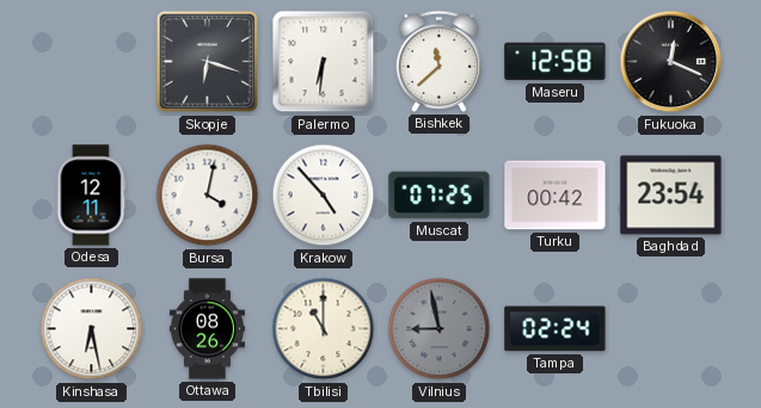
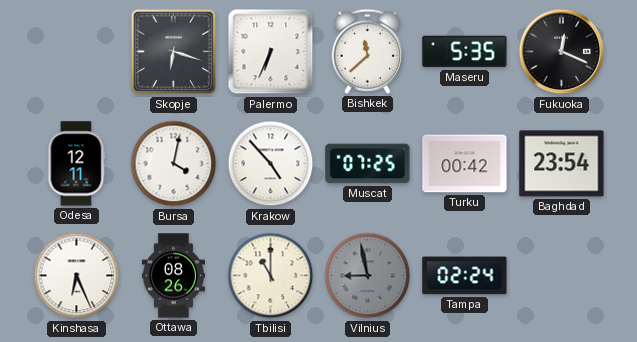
Palermo: 6:31 -> 6:34
Maseru: 12:58 -> 5:35
Kinshasa: 6:28 -> 6:26
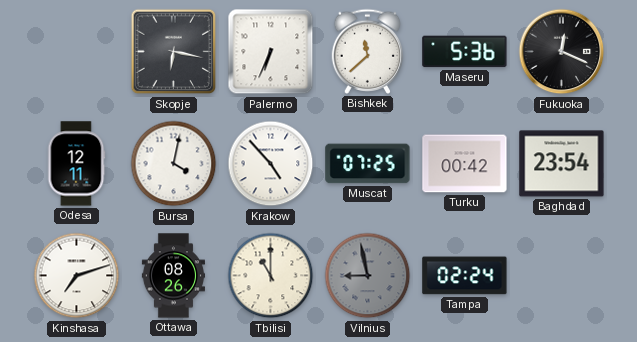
Skopje: 6:18 -> 6:17
Maseru: 5:35 -> 5:36
Kinshasa: 6:26 -> 7:12
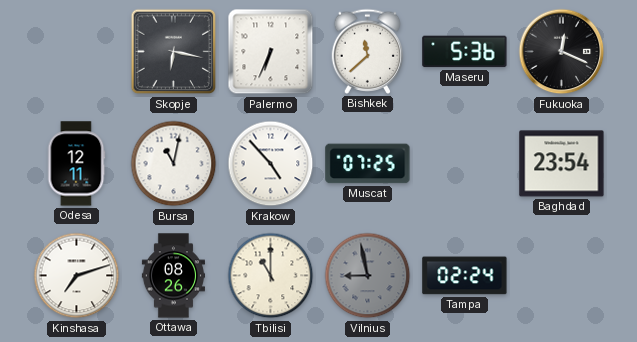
Bursa: 4:02 -> 11:02
Turku: 00:42 -> none
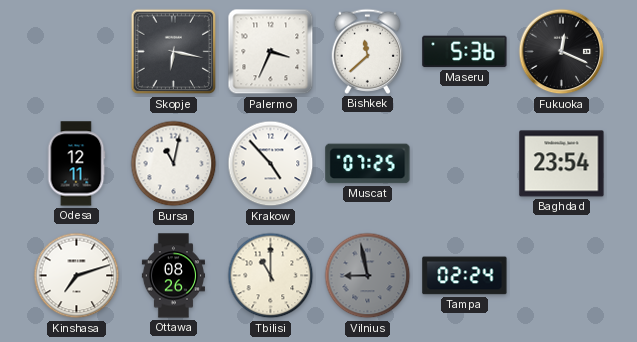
Palermo: 6:34 -> 3:34
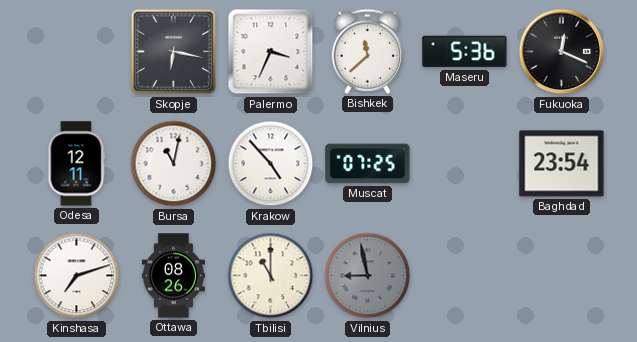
Tampa: 02:24 -> none
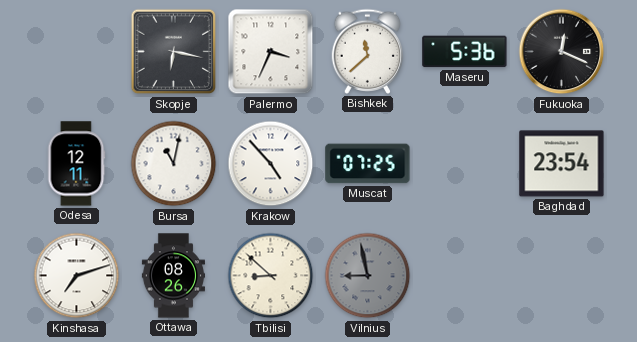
Tbilisi: 11:00 -> 8:52
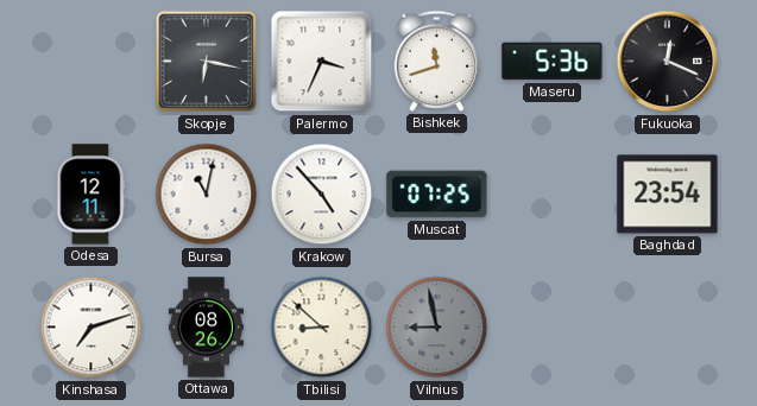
Bishkek: 11:38 -> 11:42
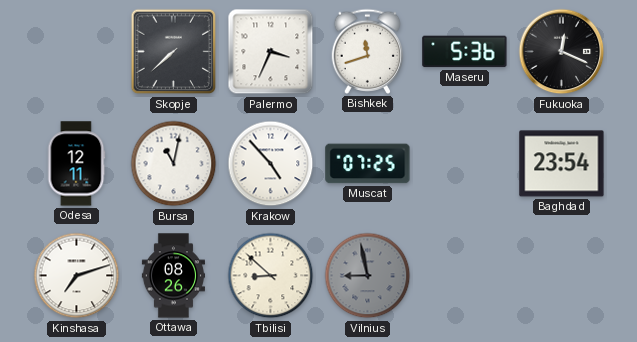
Skopje: 6:17 -> 7:38
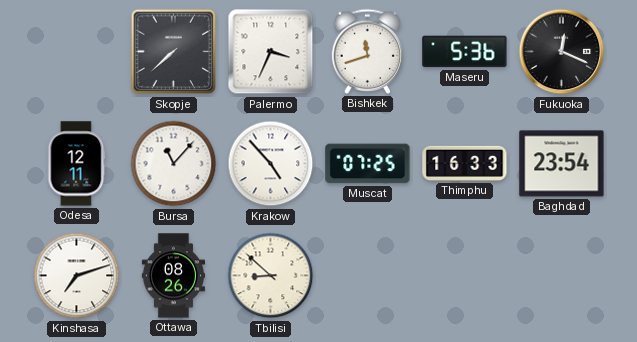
Bursa: 11:02 -> 11:07
Thimphu: none -> 16:33
Vilnius: 8:58 -> none
